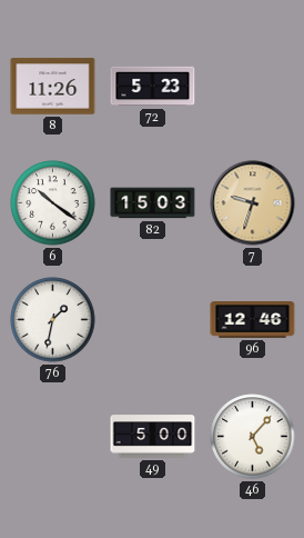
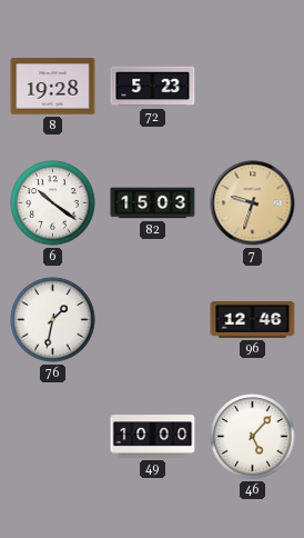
8: 11:26 -> 19:28
49: 5:00 -> 10:00
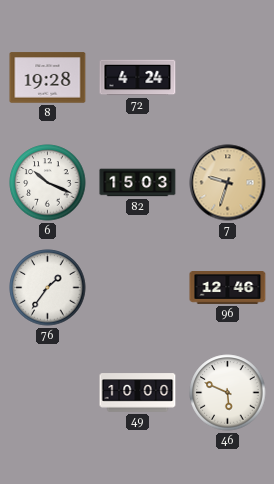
72: 5:23 -> 4:24
6: 10:21 -> 10:19
76: 1:32 -> 1:36
46: 5:07 -> 5:49
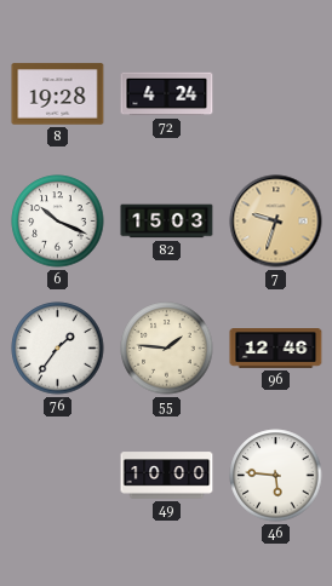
55: none -> 1:46
46: 5:49 -> 5:46
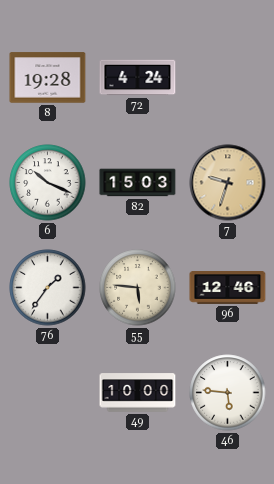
55: 1:46 -> 5:46
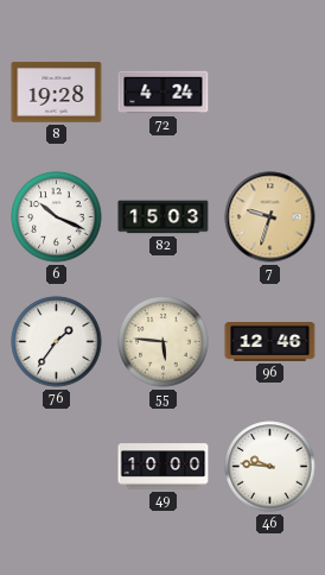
46: 5:46 -> 9:46
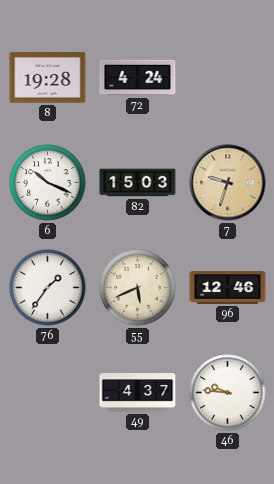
55: 5:46 -> 5:41
49: 10:00 -> 4:37
